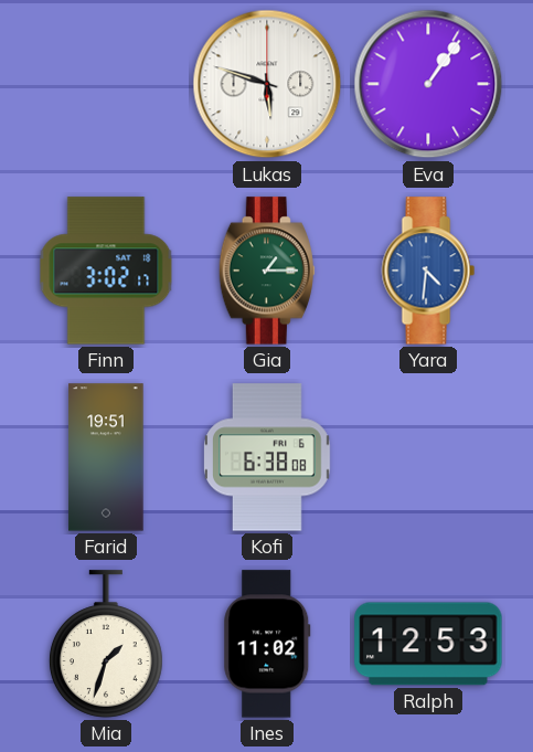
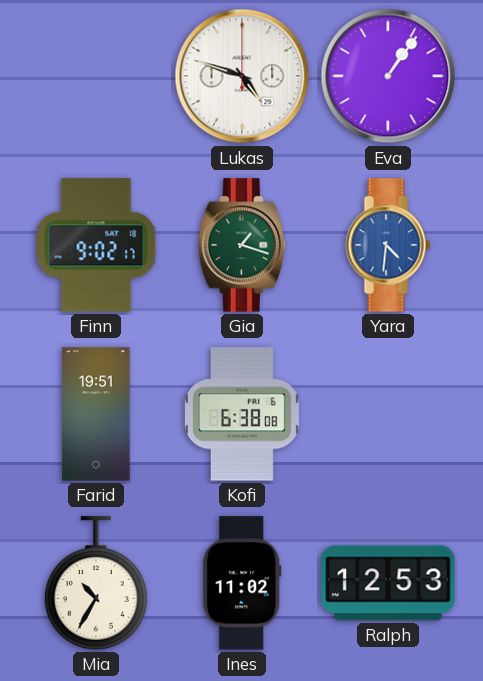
Lukas: 5:48 -> 4:48
Finn: 3:02 -> 9:02
Gia: 1:15 -> 1:18
Mia: 1:33 -> 10:35
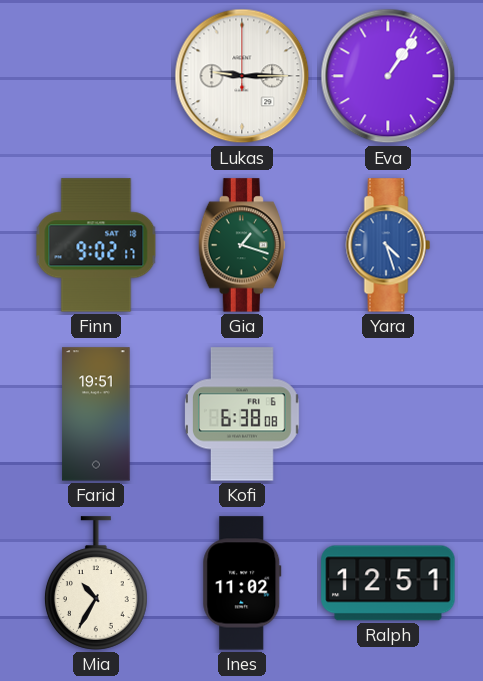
Lukas: 4:48 -> 9:15
Yara: 4:31 -> 4:27
Ralph: 12:53 -> 12:51
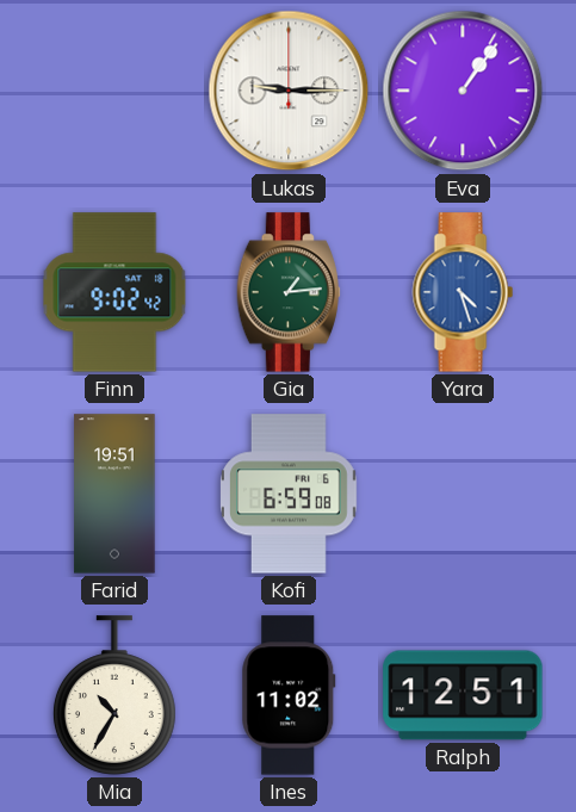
Finn: 9:02:17 -> 9:02:42
Gia: 1:18 -> 1:14
Kofi: 6:38 -> 6:59
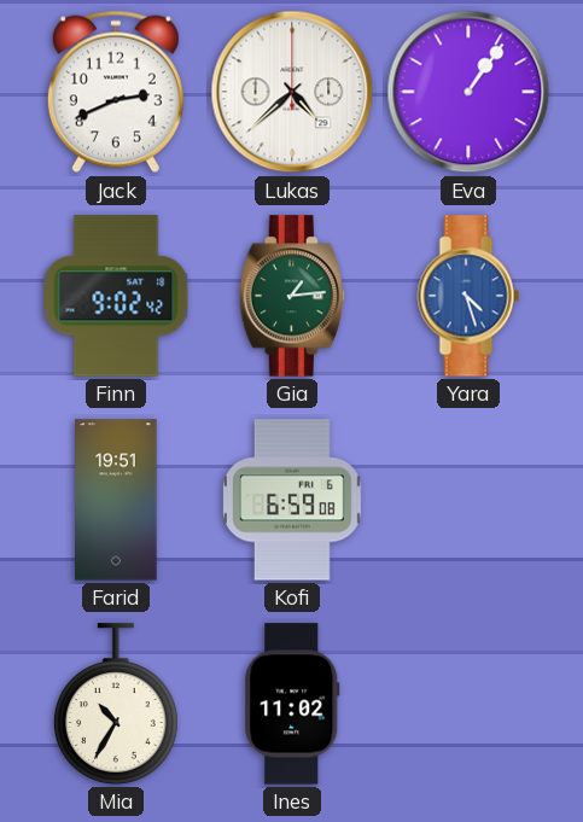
Jack: none -> 2:41
Lukas: 9:15 -> 4:38
Ralph: 12:51 -> none
